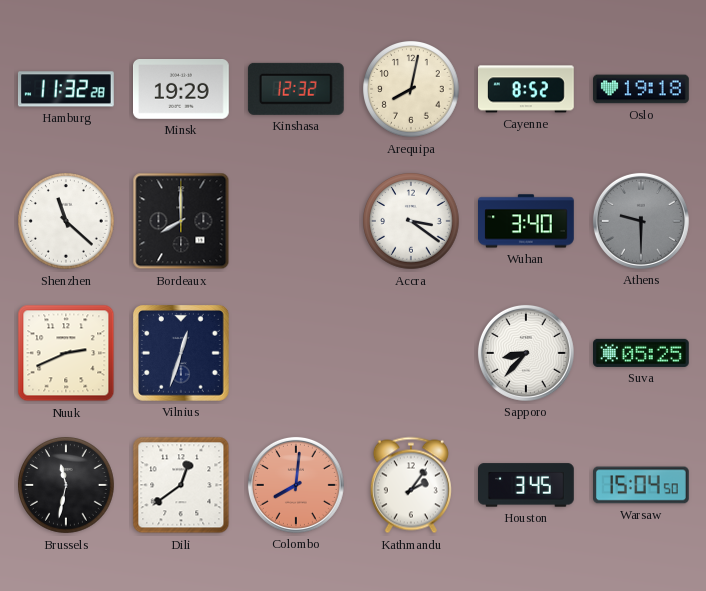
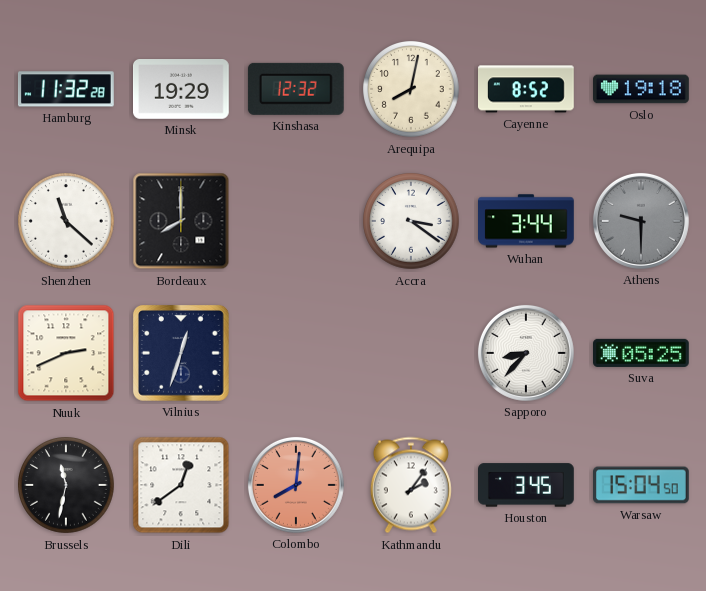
Wuhan: 3:40 -> 3:44
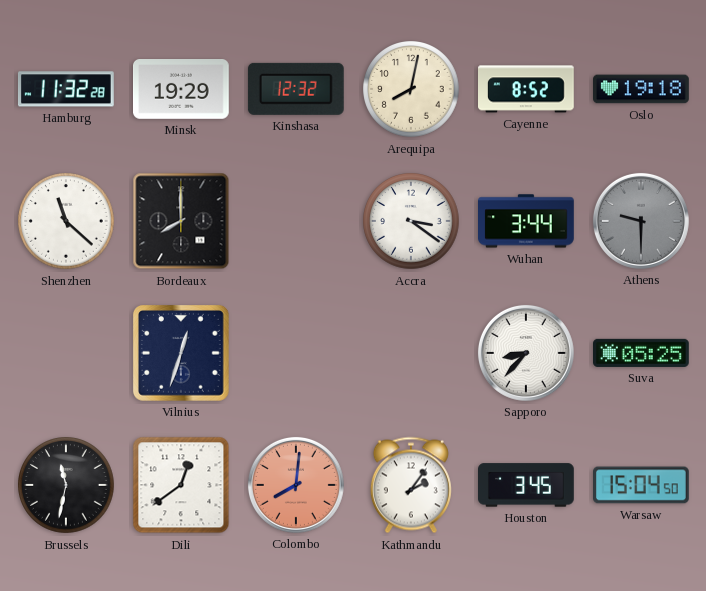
Nuuk: 2:41 -> none
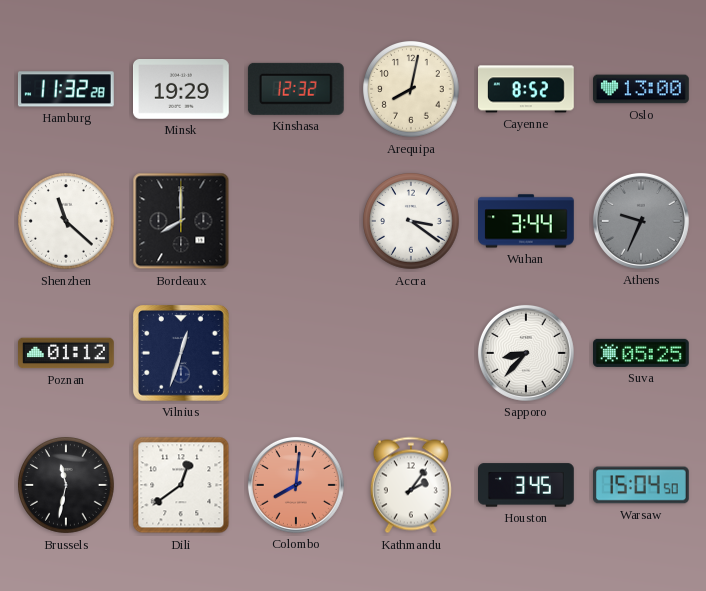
Oslo: 19:18 -> 13:00
Athens: 9:30 -> 9:34
Poznan: none -> 01:12
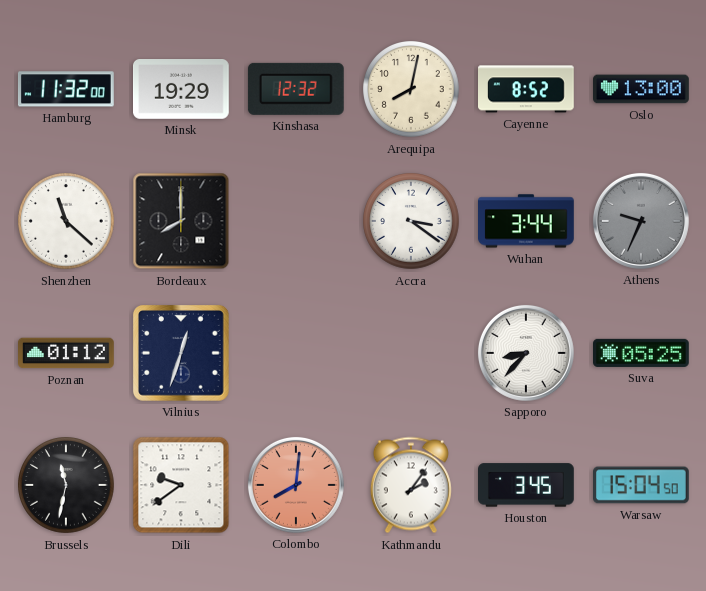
Hamburg: 11:32:28 -> 11:32:00
Dili: 12:39 -> 9:39
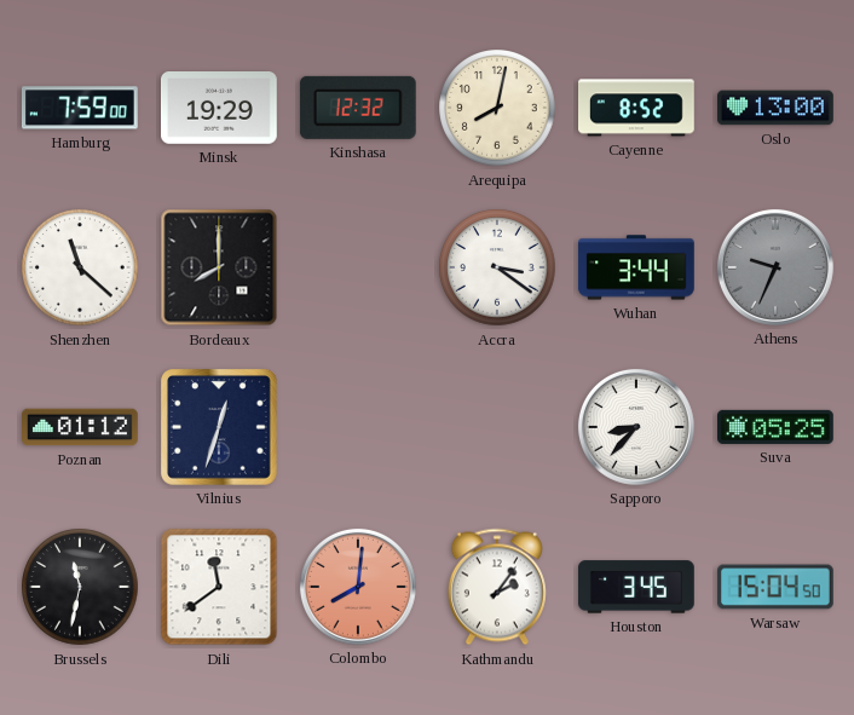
Hamburg: 11:32 -> 7:59
Dili: 9:39 -> 11:39
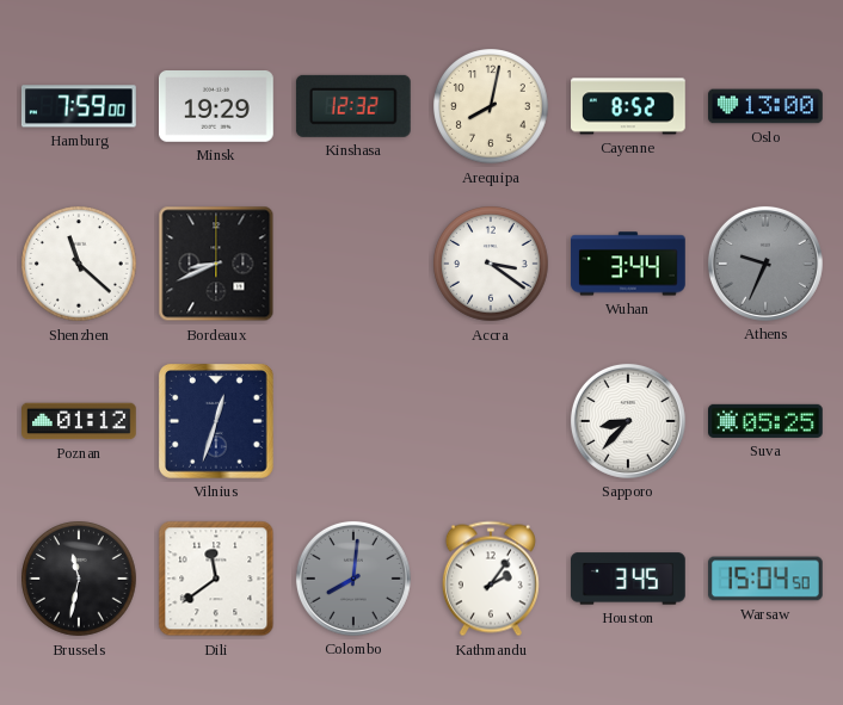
Bordeaux: 8:00 -> 8:41
Colombo dial: salmon -> grey
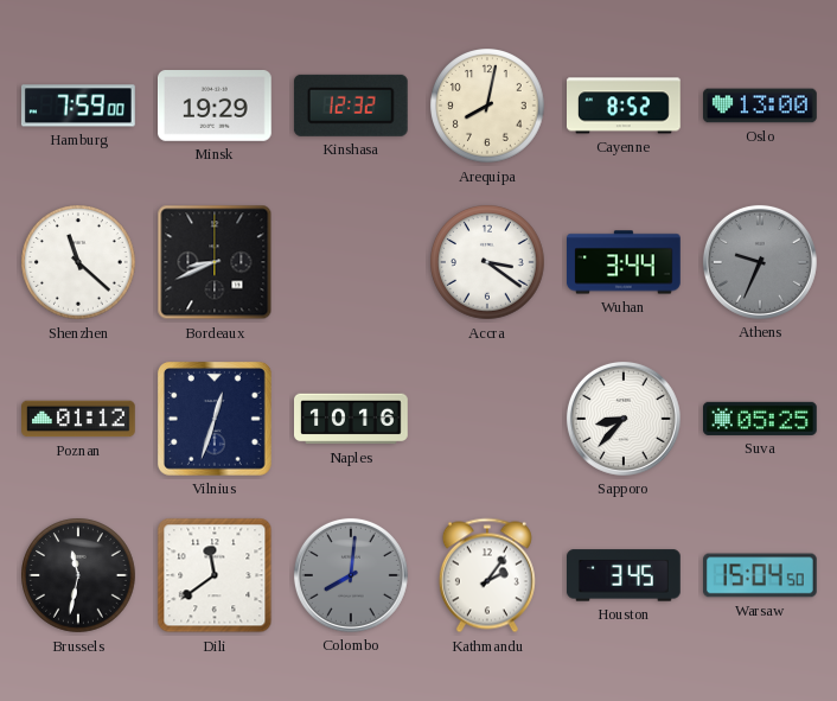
Naples: none -> 10:16
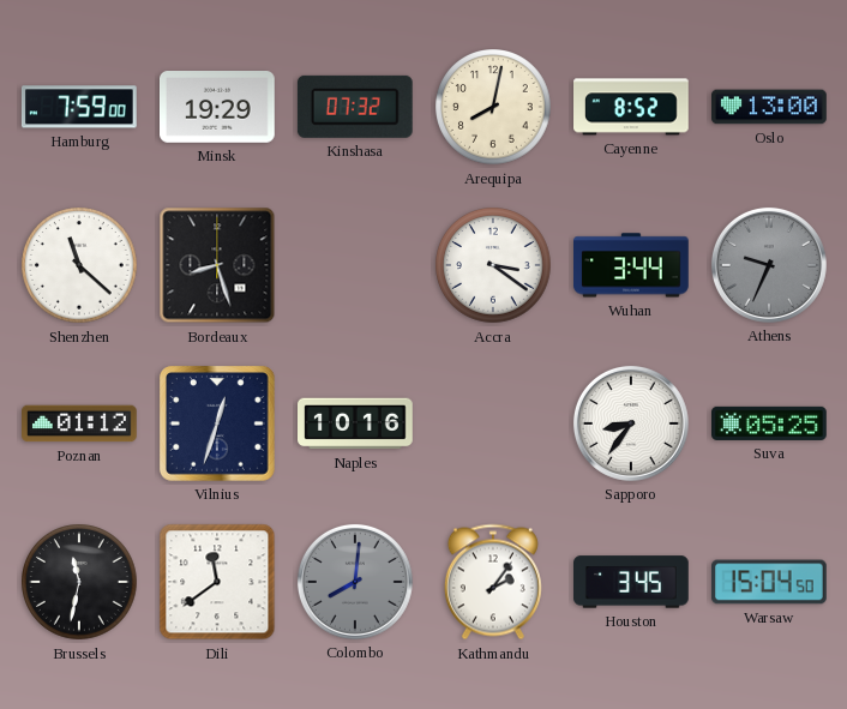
Kinshasa: 12:32 -> 07:32
Bordeaux: 8:41 -> 8:27
Sapporo: 8:37 -> 8:36
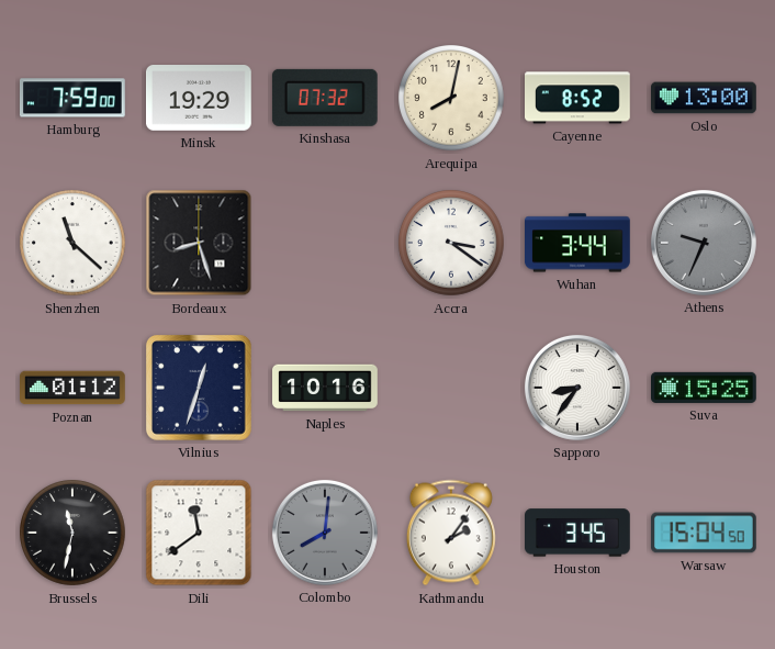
Suva: 05:25 -> 15:25
